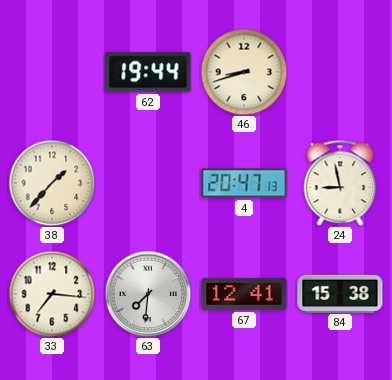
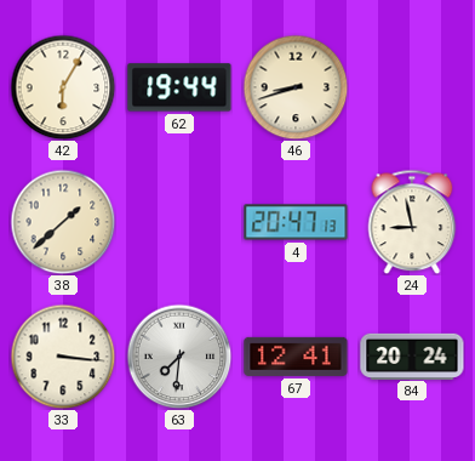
42: none -> 6:05
38: 1:37 -> 1:38
33: 7:16 -> 3:16
84: 15:38 -> 20:24
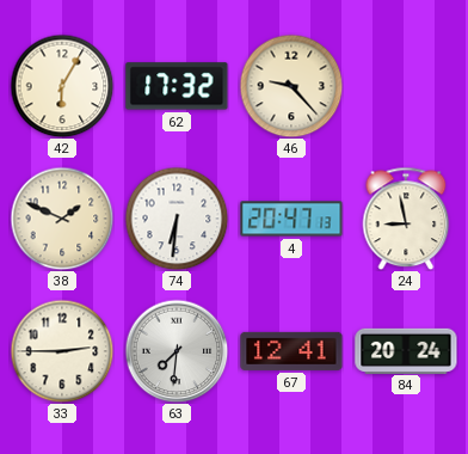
62: 19:44 -> 17:32
46: 8:42 -> 9:23
38: 1:38 -> 1:49
74: none -> 6:31
33: 3:16 -> 2:45
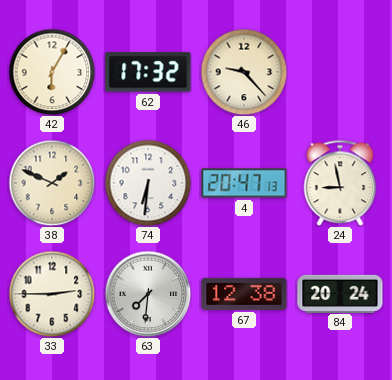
67: 12:41 -> 12:38
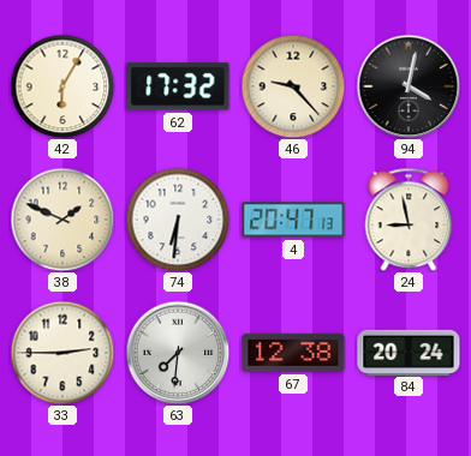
94: none -> 4:02
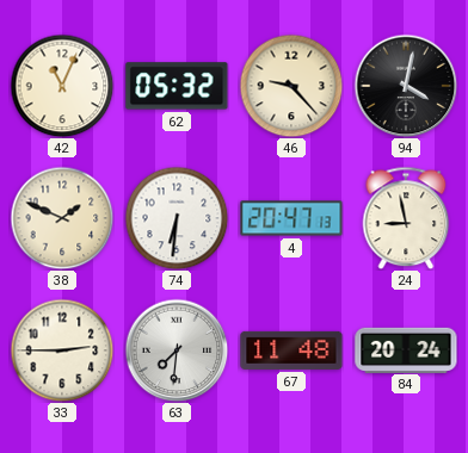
42: 6:05 -> 11:04
62: 17:32 -> 05:32
67: 12:38 -> 11:48
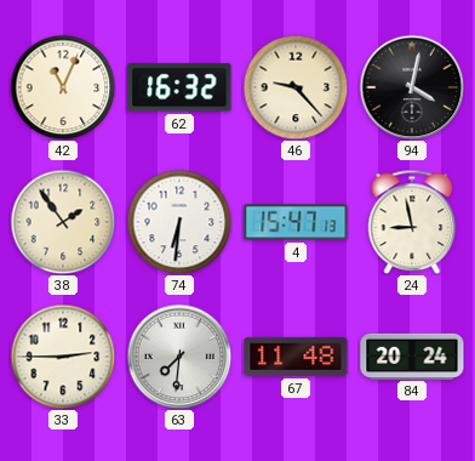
62: 05:32 -> 16:32
38: 1:49 -> 1:54
4: 20:47 -> 15:47
